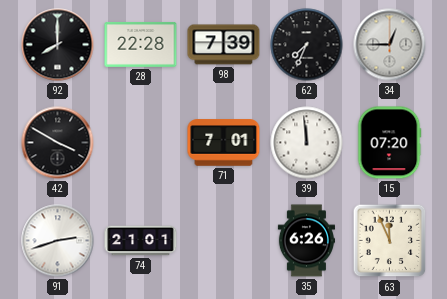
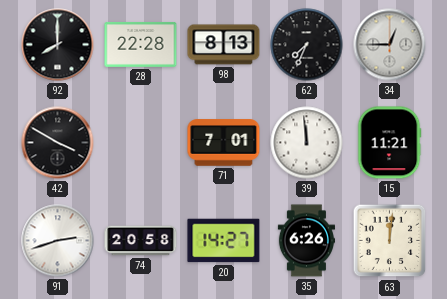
98: 7:39 -> 8:13
15: 07:20 -> 11:21
74: 21:01 -> 20:58
20: none -> 14:27
63: 11:56 -> 12:01
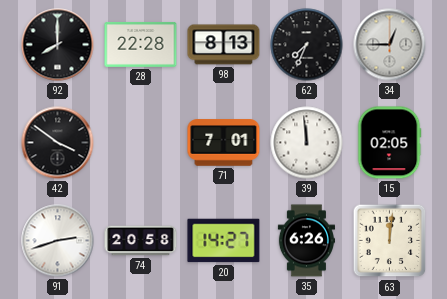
42: 3:50 -> 3:51
15: 11:21 -> 02:05
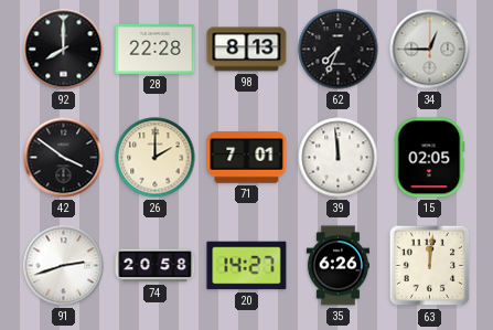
26: none -> 2:00
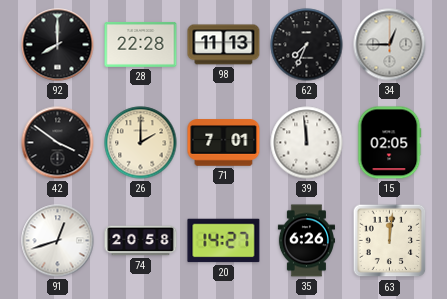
98: 8:13 -> 11:13
91: 2:42 -> 12:42
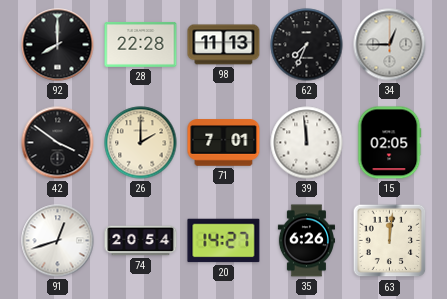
74: 20:58 -> 20:54
